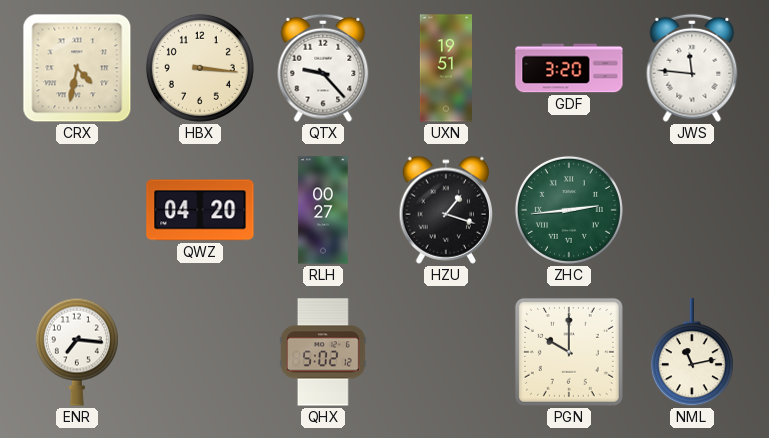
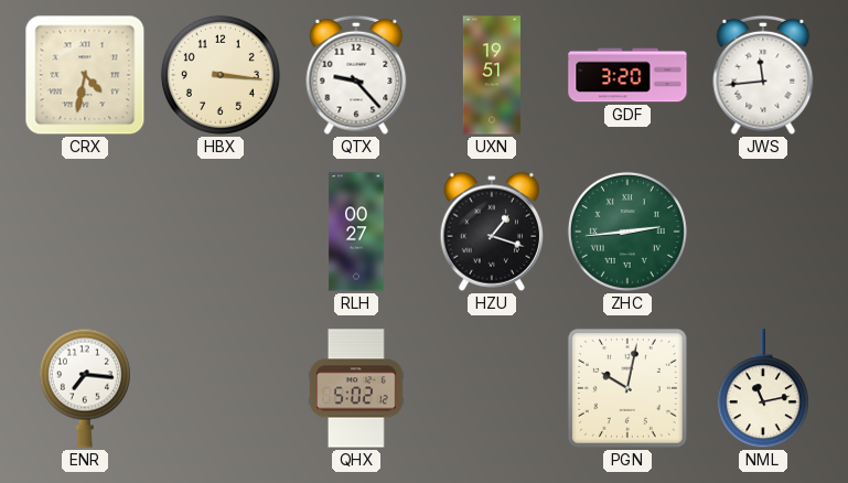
JWS: 11:46 -> 11:44
QWZ: 04:20 -> none
PGN: 10:00 -> 10:02
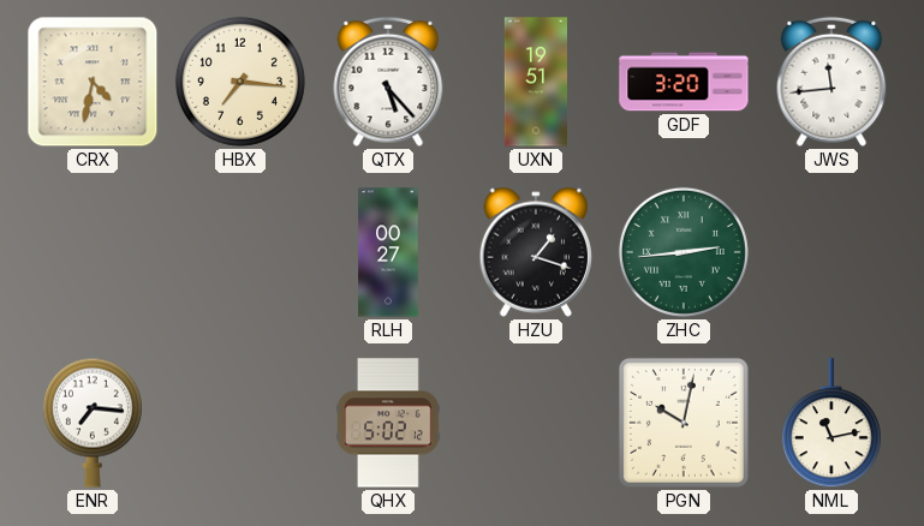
HBX: 3:16 -> 7:16
QTX: 9:23 -> 5:23
